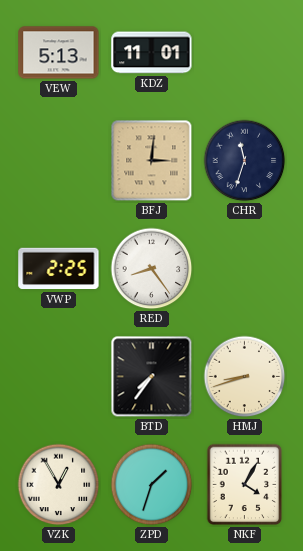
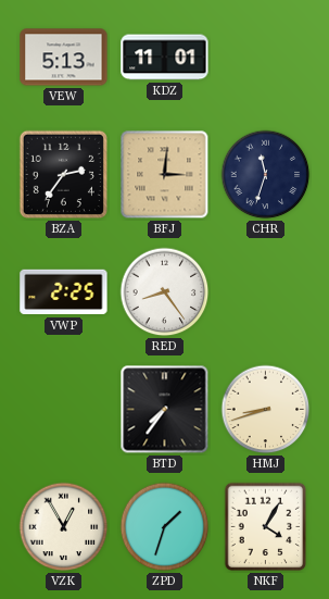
BZA: none -> 2:36
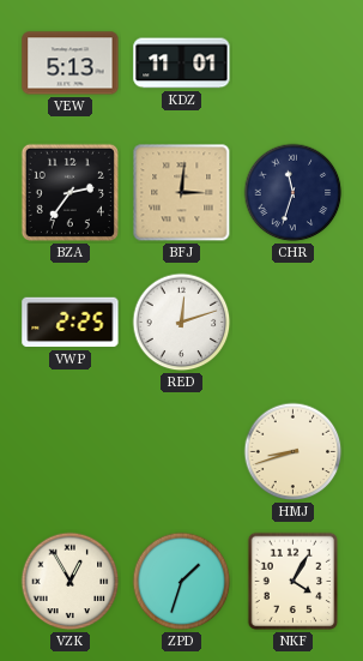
RED: 8:24 -> 12:12
BTD: 7:36 -> none
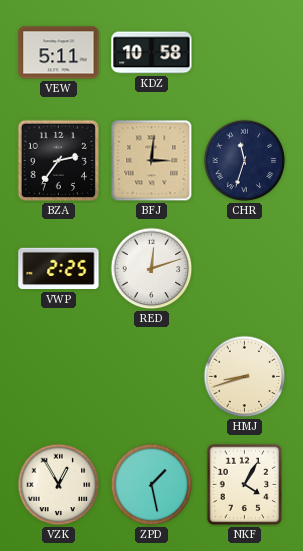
VEW: 5:13 -> 5:11
KDZ: 11:01 -> 10:58
ZPD: 1:33 -> 1:28
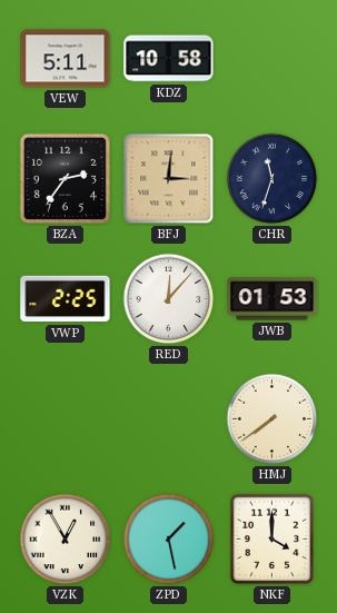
RED: 12:12 -> 12:07
JWB: none -> 01:53
HMJ: 8:42 -> 7:39
NKF: 4:05 -> 4:00
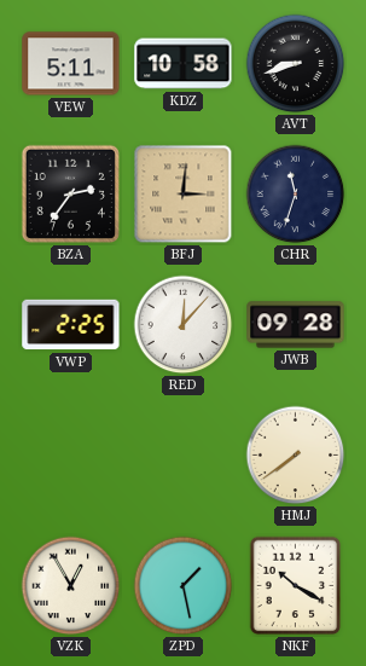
AVT: none -> 8:42
JWB: 01:53 -> 09:28
NKF: 4:00 -> 10:20
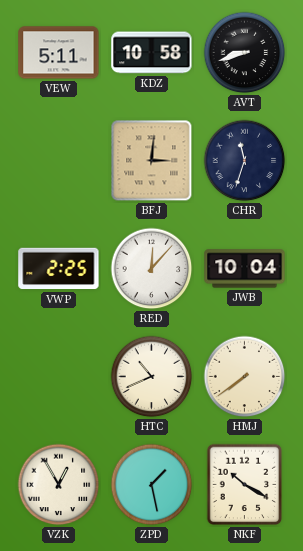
BZA: 2:36 -> none
JWB: 09:28 -> 10:04
HTC: none -> 10:41
